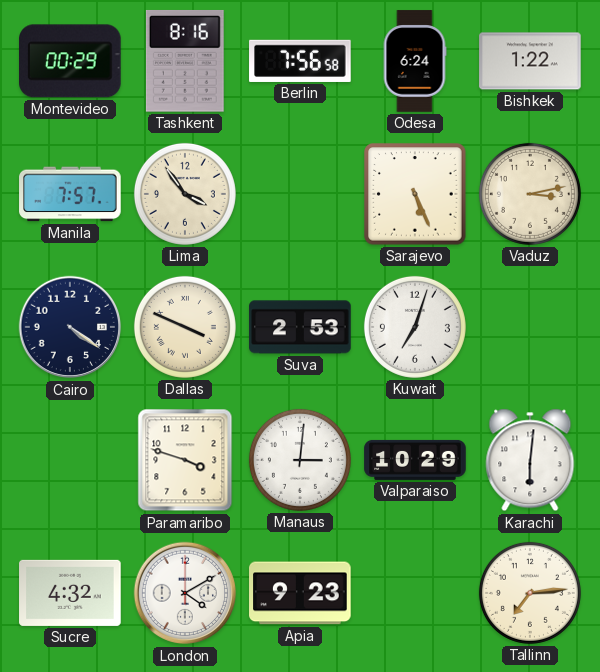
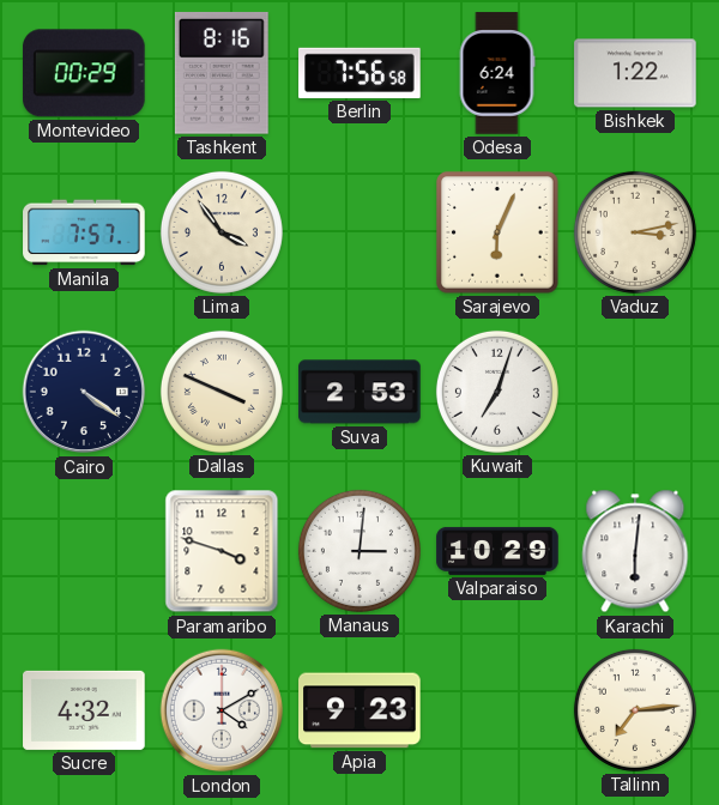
Sarajevo: 5:26 -> 6:04
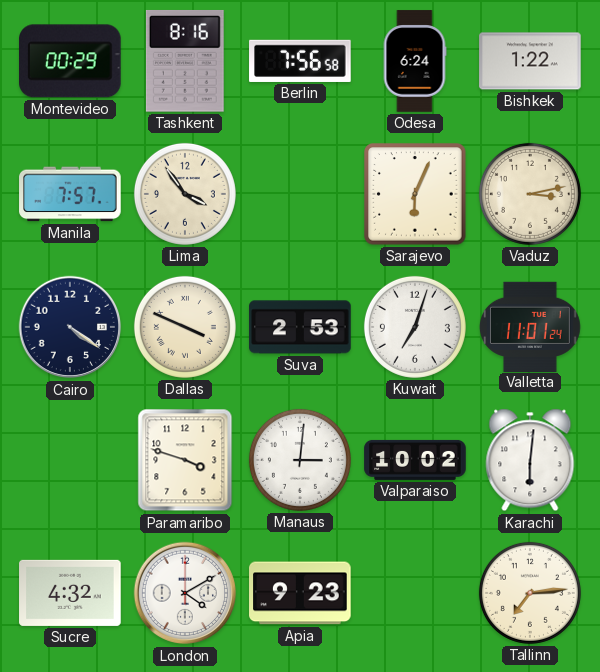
Valletta: none -> 11:01
Valparaiso: 10:29 -> 10:02
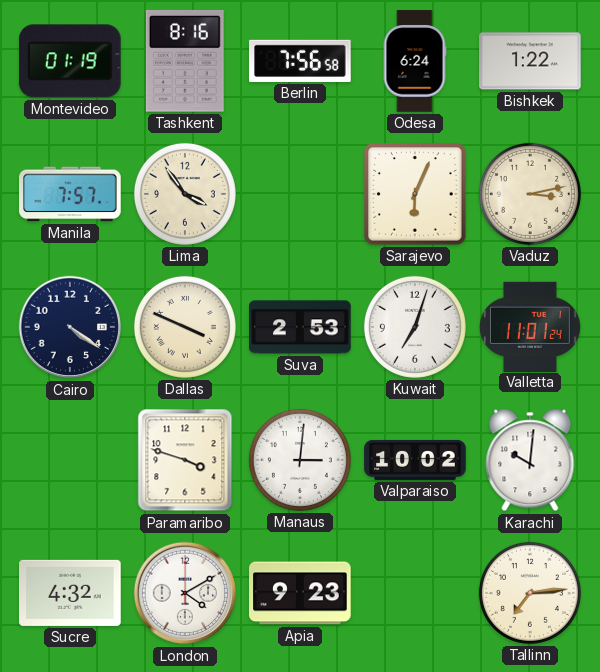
Montevideo: 00:29 -> 01:19
Karachi: 6:01 -> 10:01
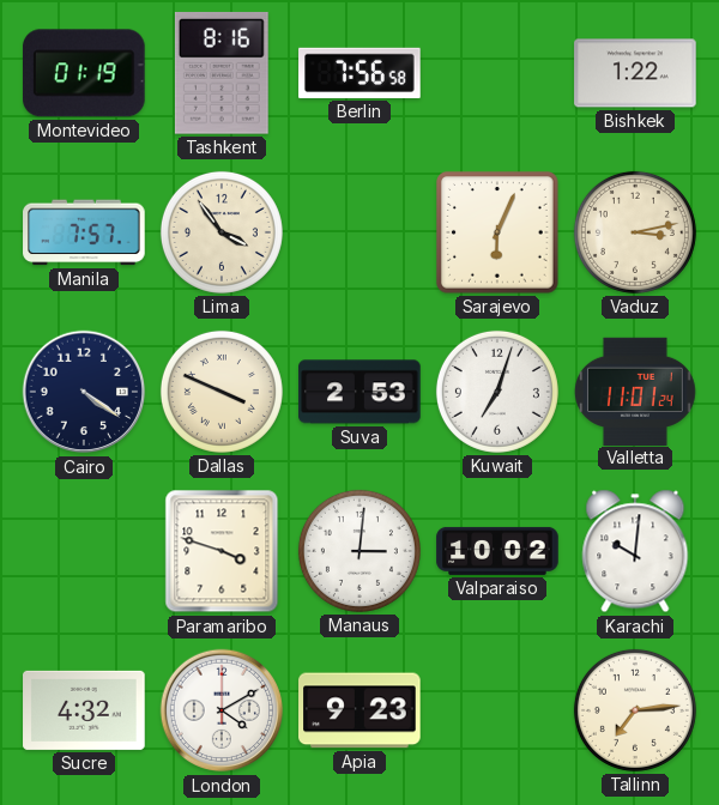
Odesa: 6:24 -> none
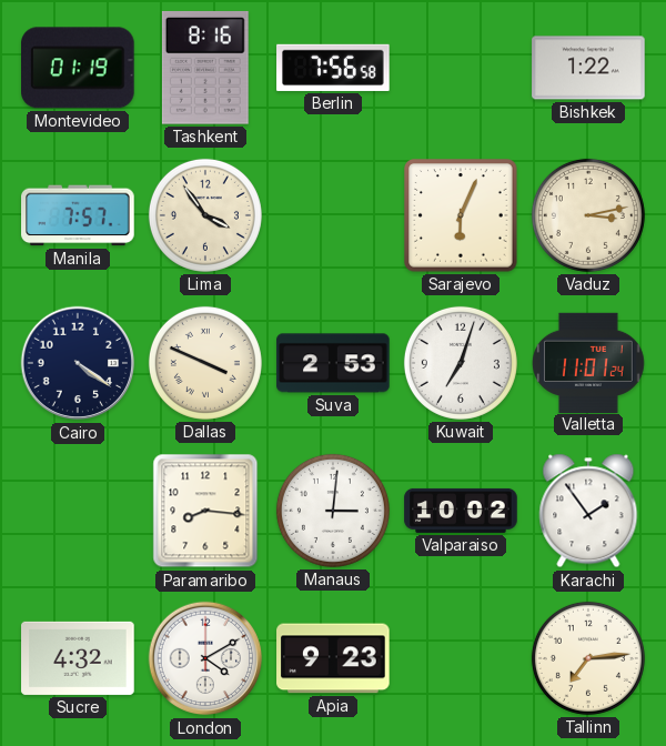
Paramaribo: 3:48 -> 8:16
Karachi: 10:01 -> 1:54
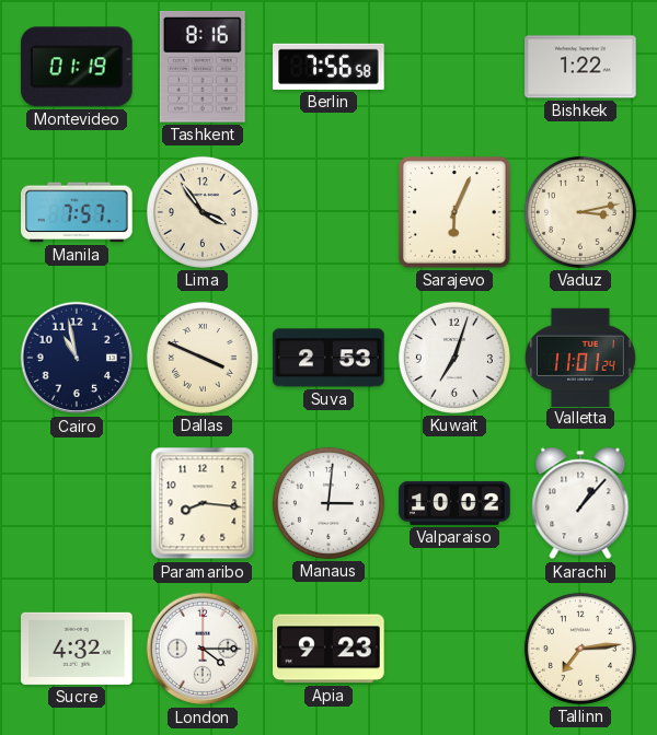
Cairo: 4:21 -> 10:58
Karachi: 1:54 -> 1:07
London: 4:10 -> 4:15
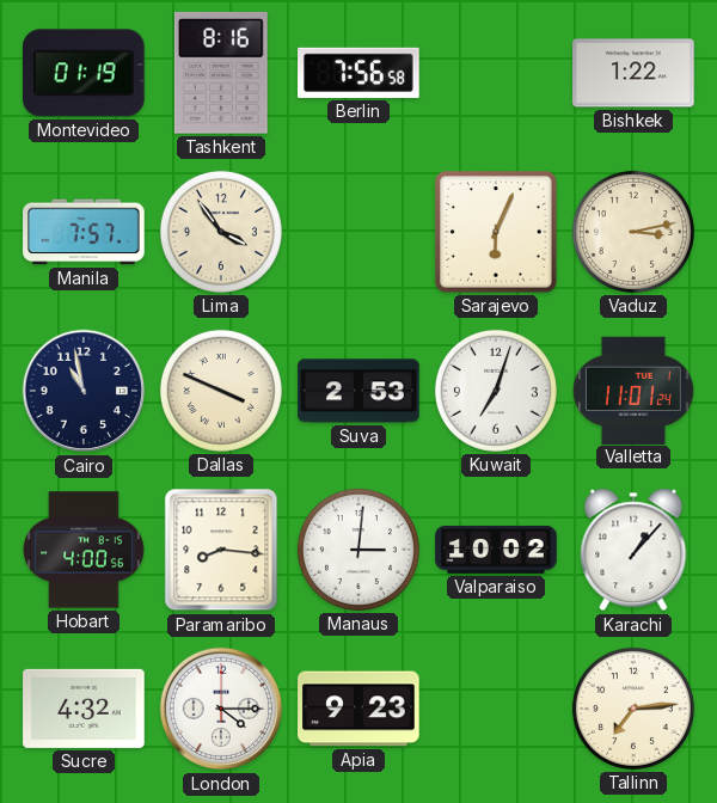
Hobart: none -> 4:00
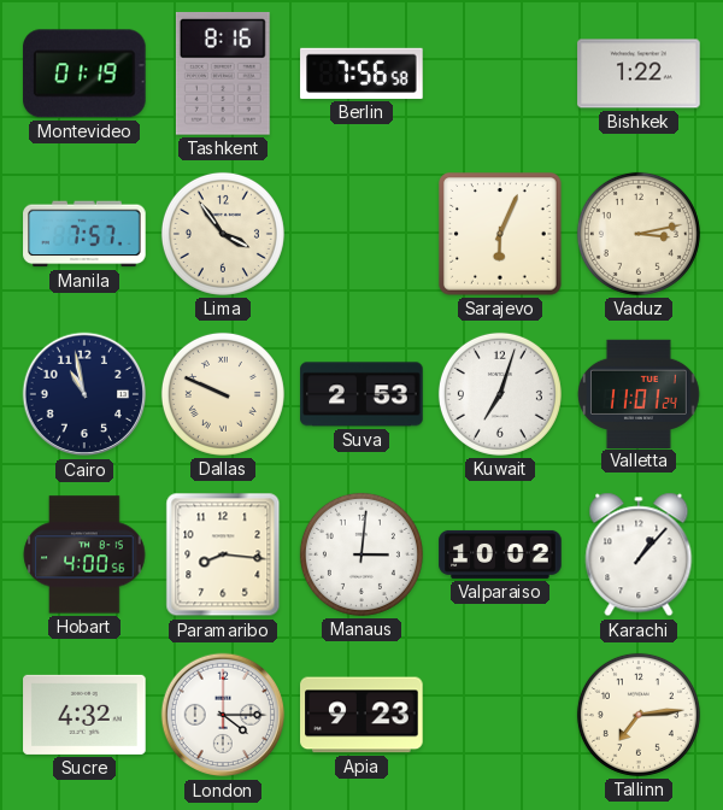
Dallas: 3:49 -> 9:49
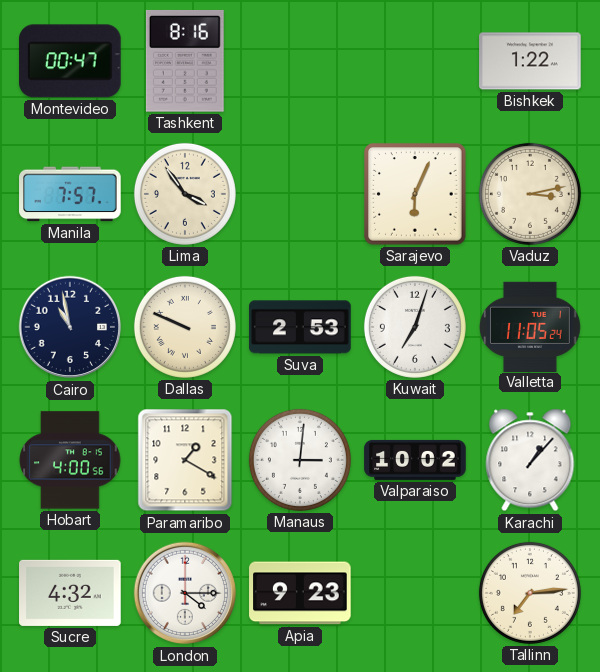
Montevideo: 01:19 -> 00:47
Berlin: 7:56 -> none
Valletta: 11:01 -> 11:05
Paramaribo: 8:16 -> 1:20
